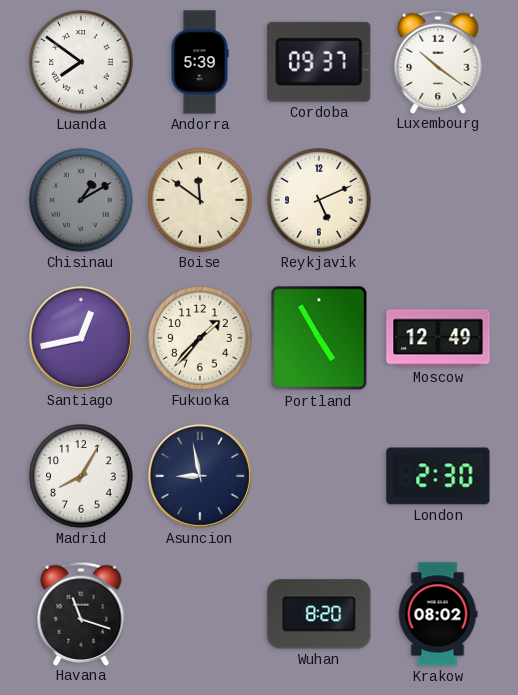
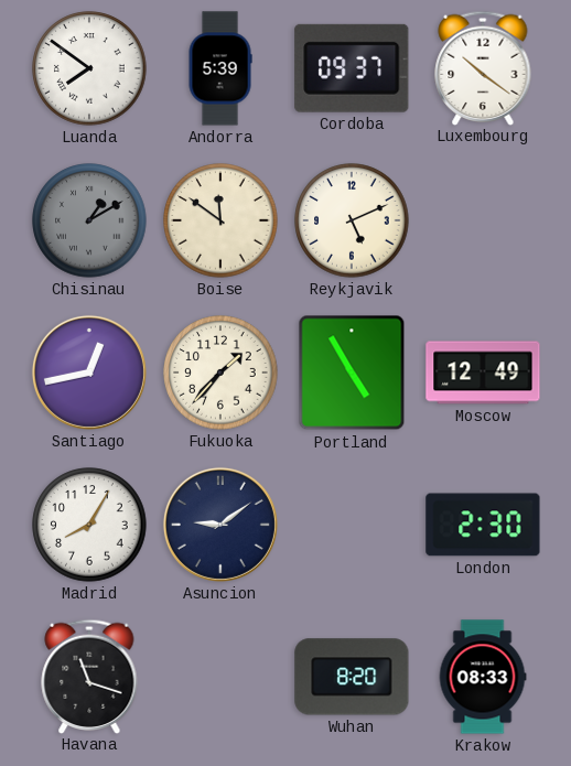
Asuncion: 8:58 -> 9:09
Krakow: 08:02 -> 08:33
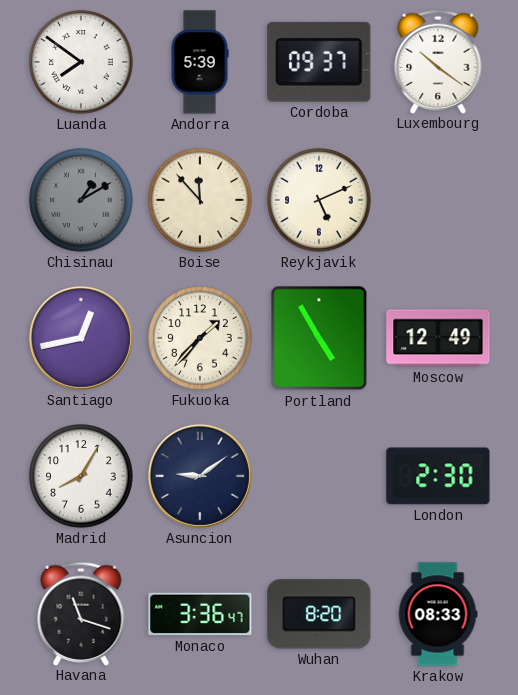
Boise: 11:51 -> 11:53
Monaco: none -> 3:36
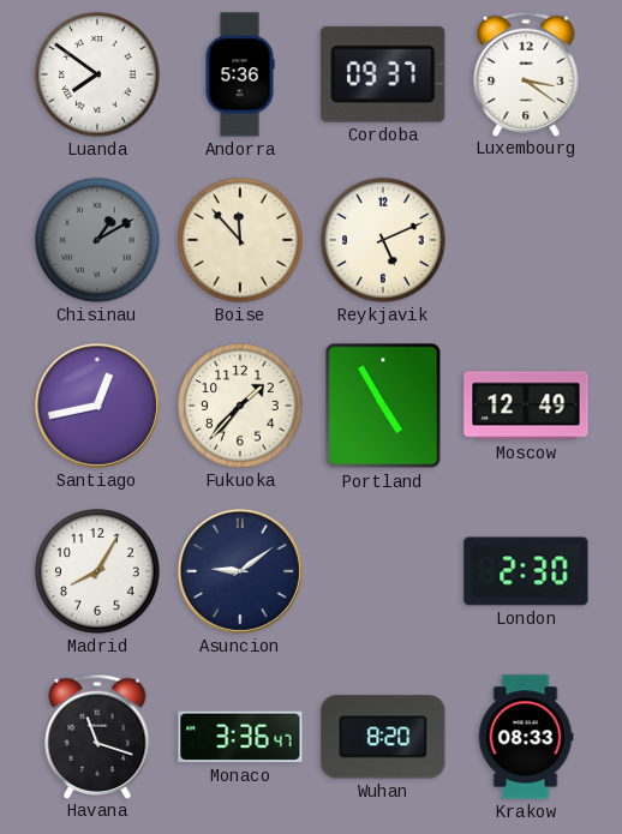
Andorra: 5:39 -> 5:36
Luxembourg: 10:21 -> 3:21
